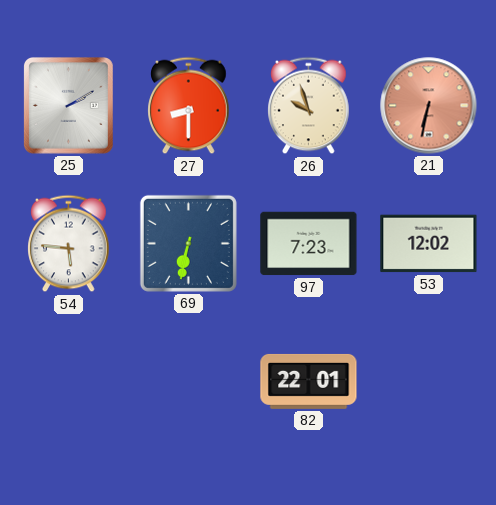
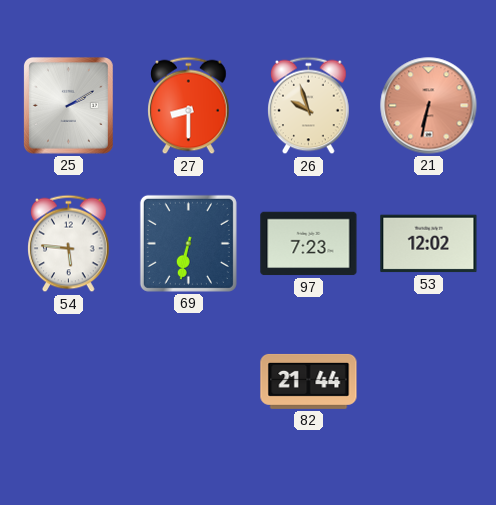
82: 22:01 -> 21:44
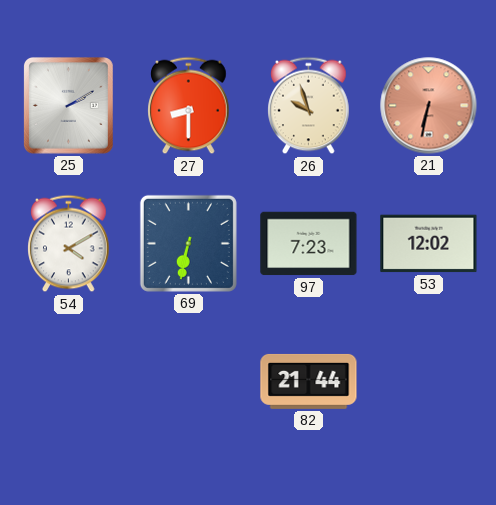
54: 5:46 -> 4:10
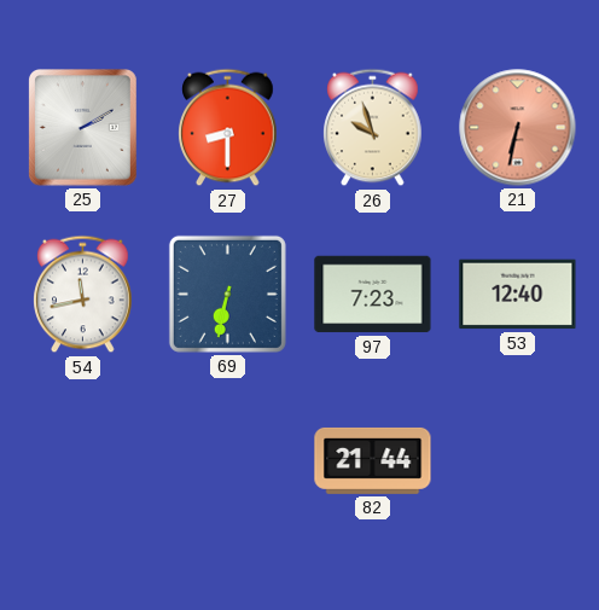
54: 4:10 -> 11:43
53: 12:02 -> 12:40
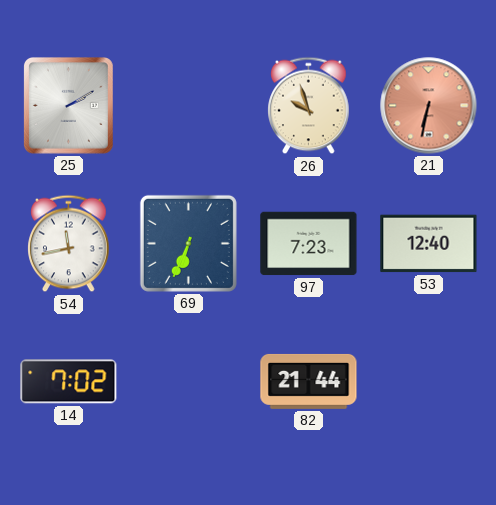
27: 8:30 -> none
69: 6:32 -> 6:34
14: none -> 7:02
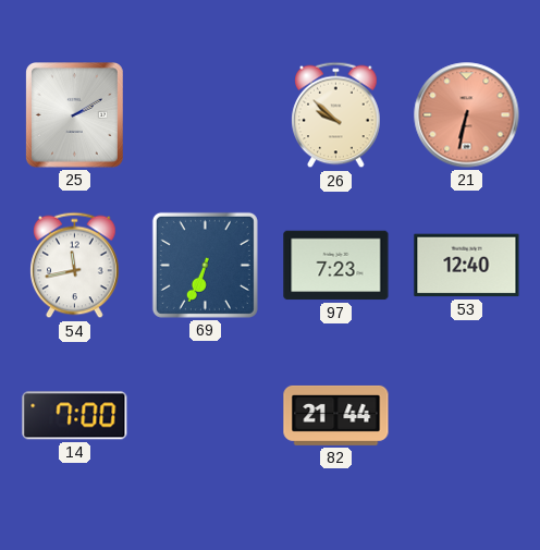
26: 9:57 -> 9:52
14: 7:02 -> 7:00
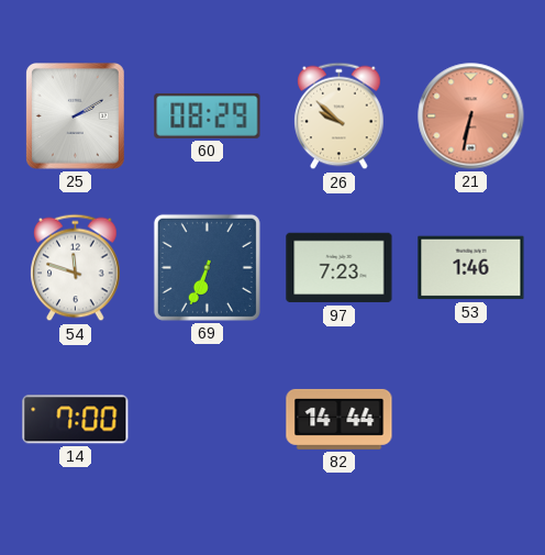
60: none -> 08:29
54: 11:43 -> 11:48
53: 12:40 -> 1:46
82: 21:44 -> 14:44
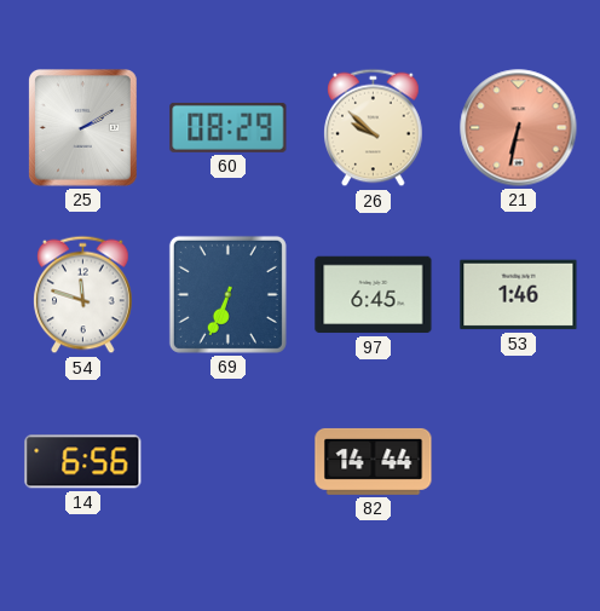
97: 7:23 -> 6:45
14: 7:00 -> 6:56
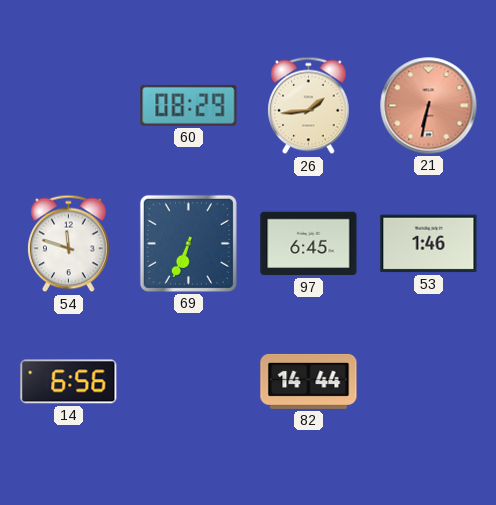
25: 2:10 -> none
26: 9:52 -> 1:44
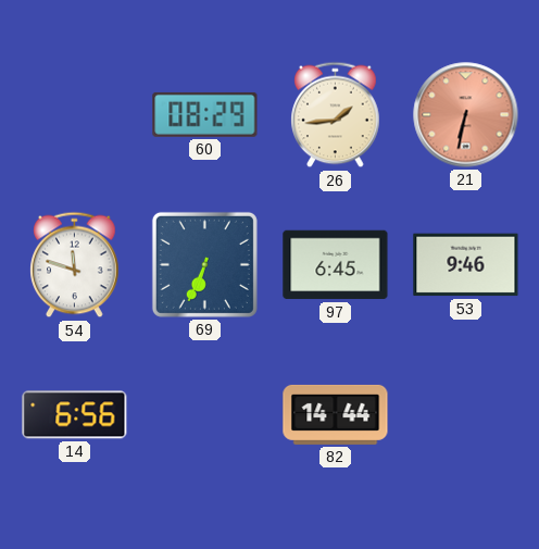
53: 1:46 -> 9:46
